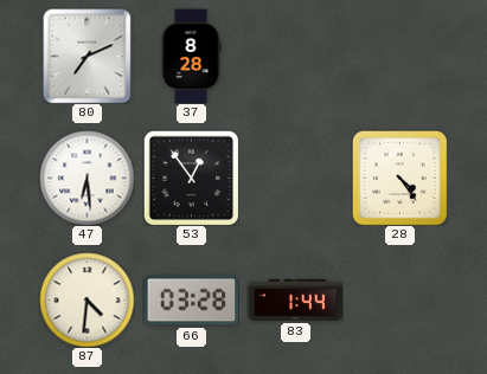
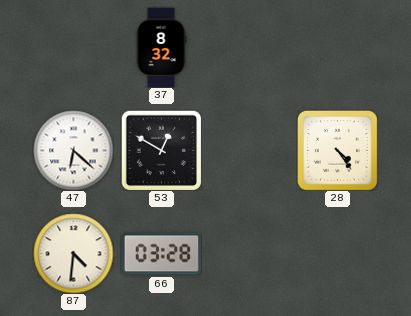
80: 7:11 -> none
37: 8:28 -> 8:32
47: 6:29 -> 6:22
53: 12:54 -> 12:50
83: 1:44 -> none
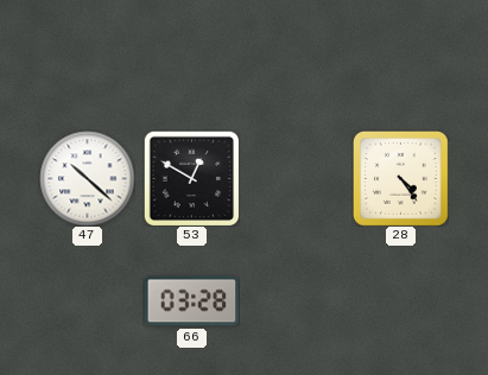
37: 8:32 -> none
47: 6:22 -> 10:22
87: 4:31 -> none
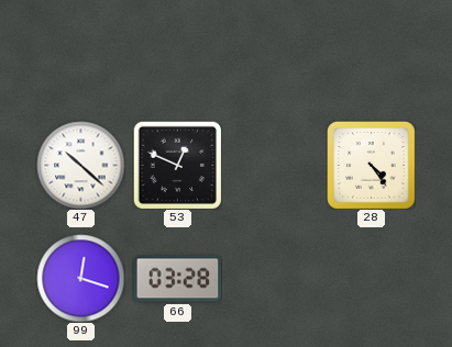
53: 12:50 -> 12:49
99: none -> 12:18
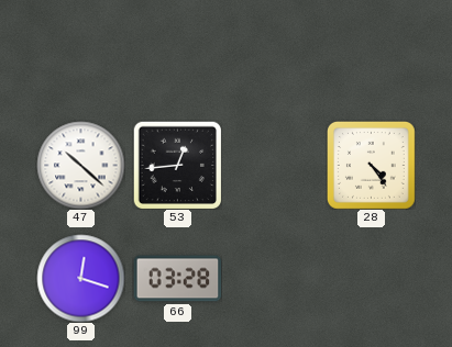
53: 12:49 -> 12:44
